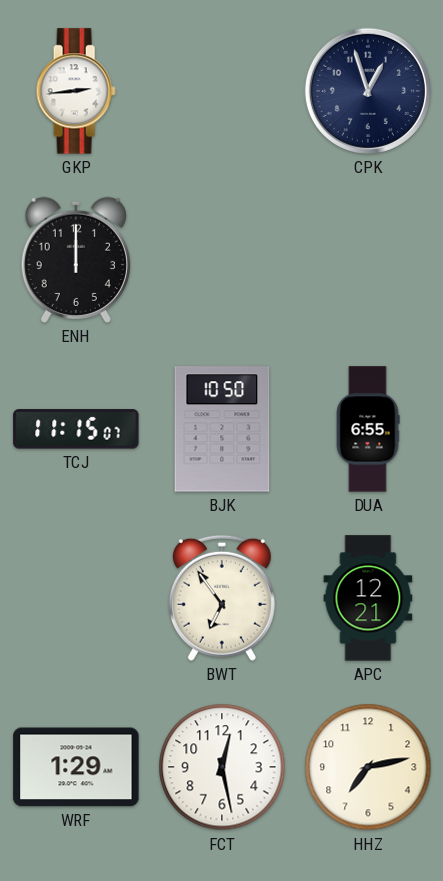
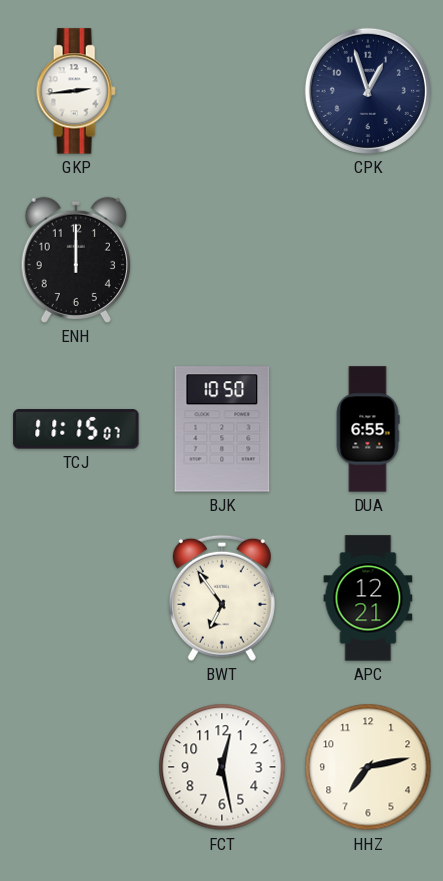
WRF: 1:29 -> none
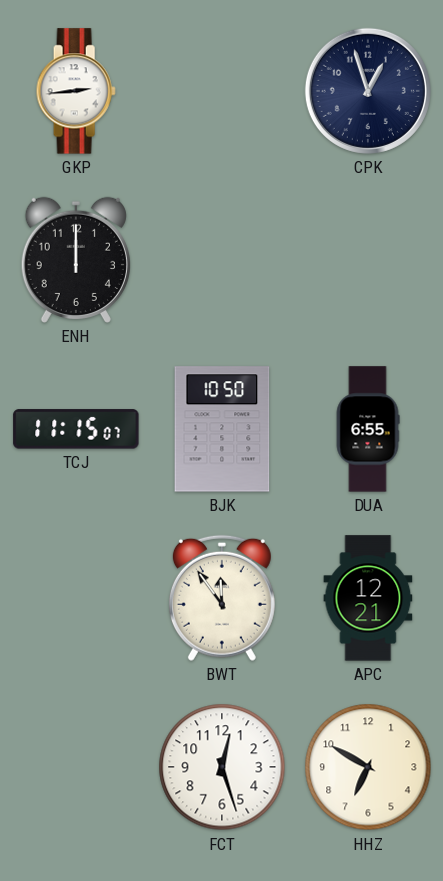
BWT: 6:54 -> 11:54
FCT: 12:28 -> 12:27
HHZ: 7:13 -> 6:50
